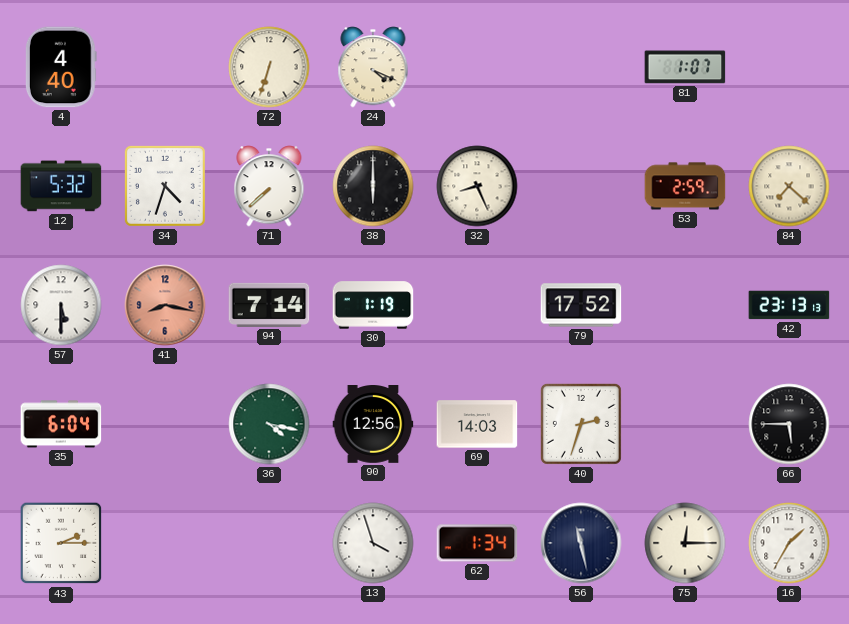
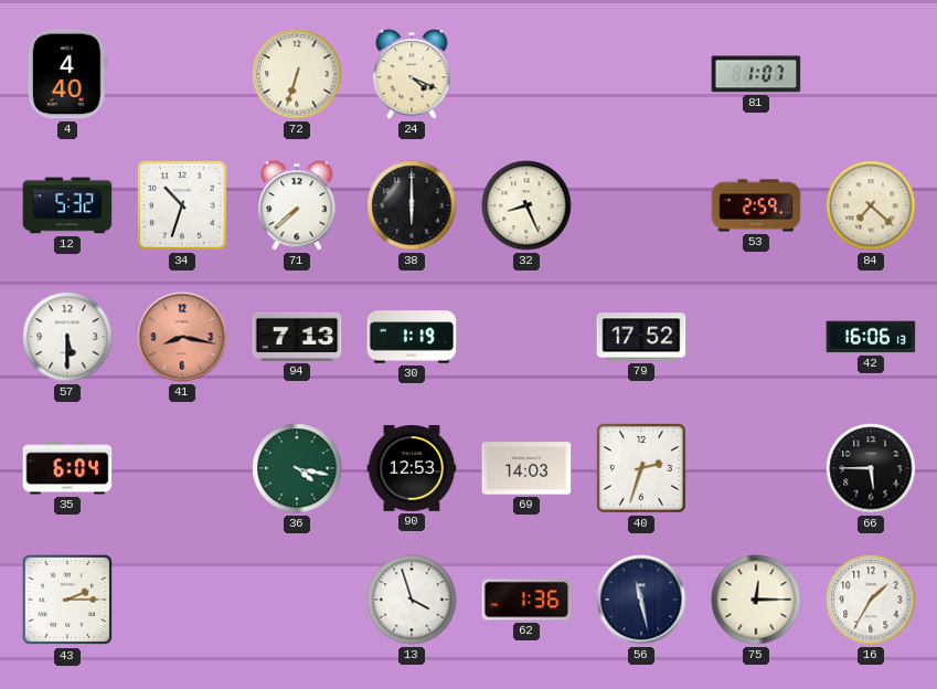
34: 4:33 -> 10:33
94: 7:14 -> 7:13
42: 23:13 -> 16:06
90: 12:56 -> 12:53
62: 1:34 -> 1:36
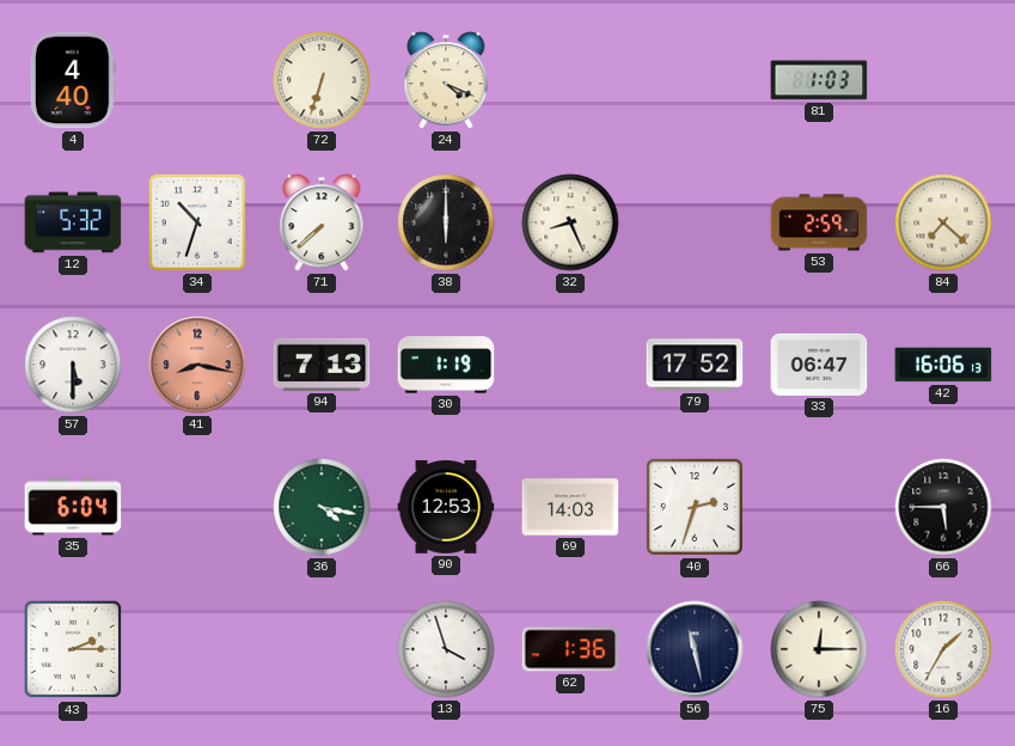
81: 1:07 -> 1:03
33: none -> 06:47
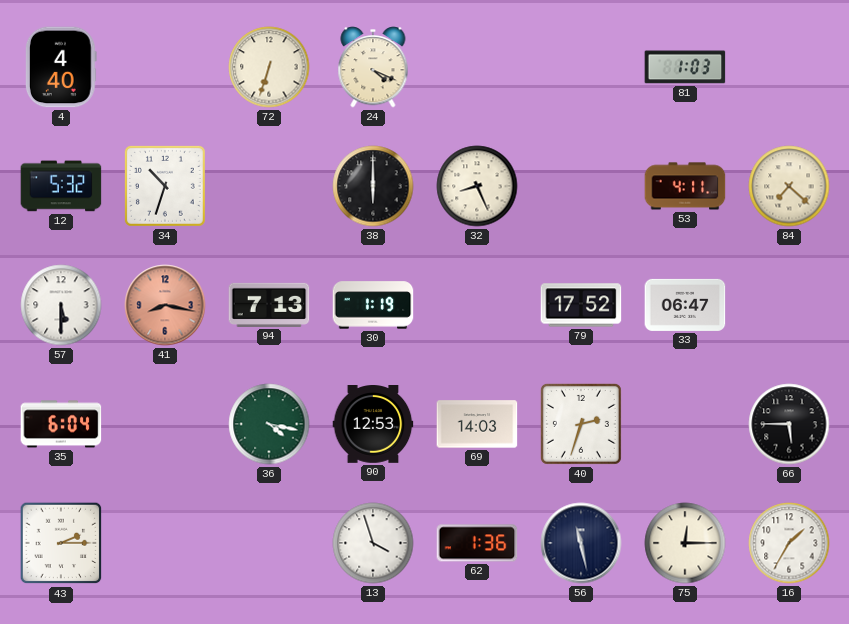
71: 7:38 -> none
53: 2:59 -> 4:11
42: 16:06 -> none
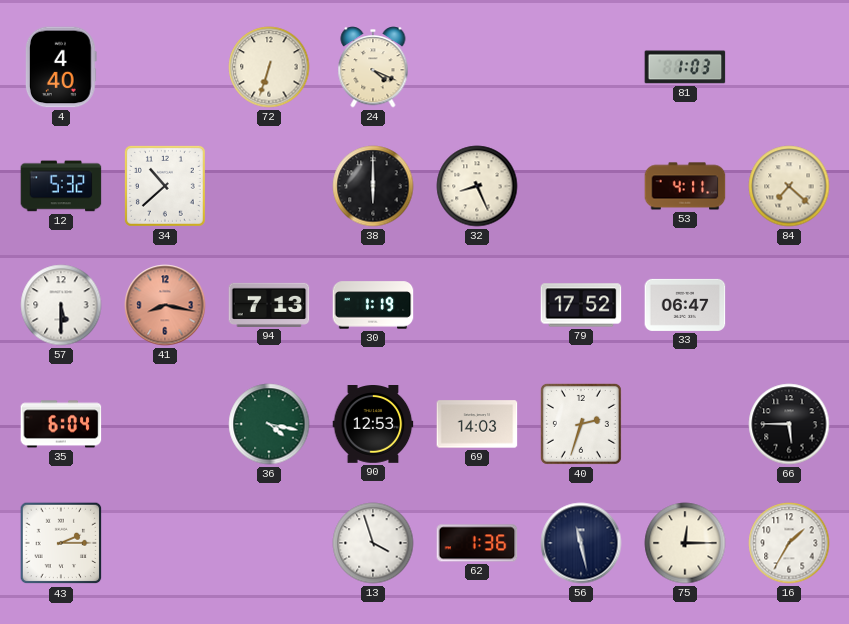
34: 10:33 -> 10:38
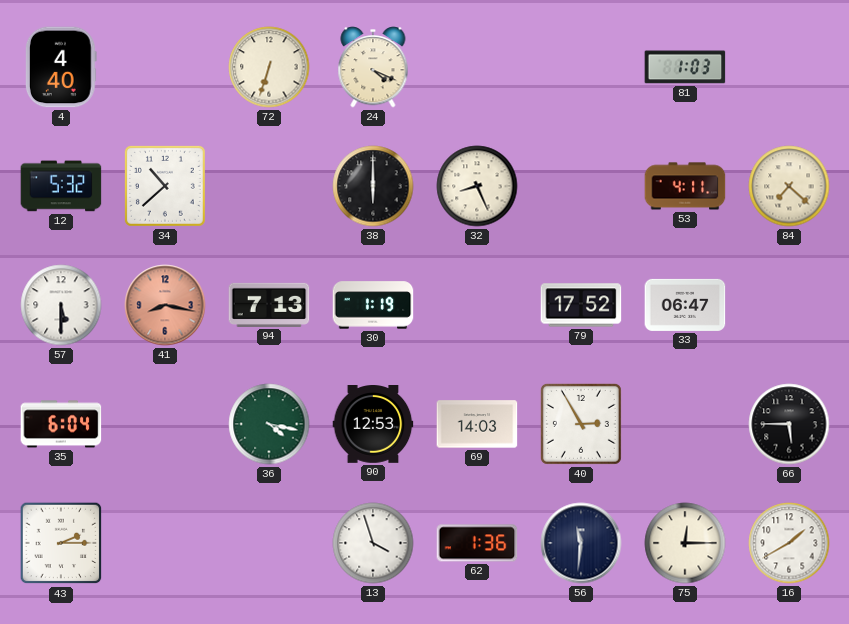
40: 2:33 -> 2:55
56: 11:28 -> 11:31
16: 1:35 -> 1:40
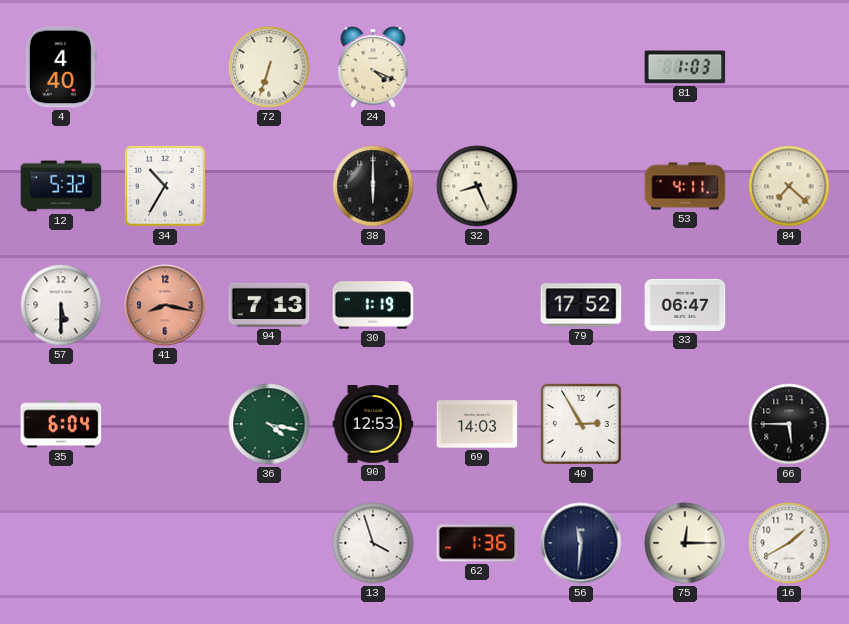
34: 10:38 -> 10:35
43: 2:15 -> none
